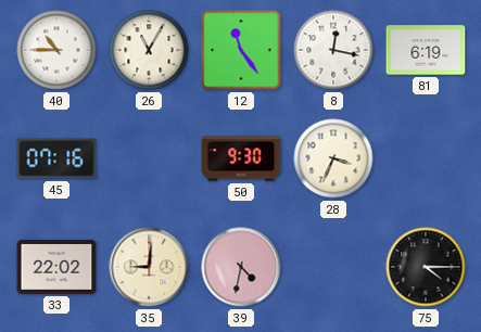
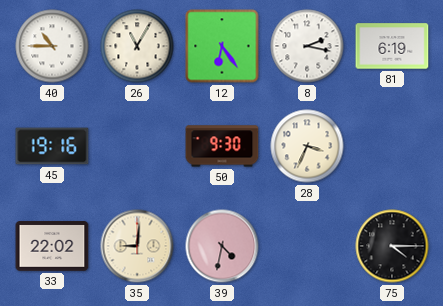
12: 11:24 -> 6:24
8: 12:17 -> 2:17
45: 07:16 -> 19:16
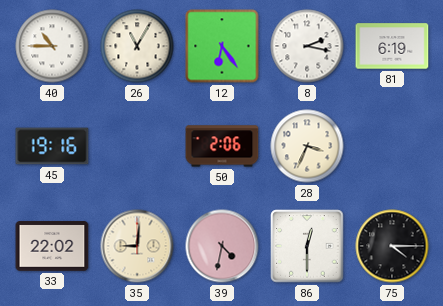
50: 9:30 -> 2:06
86: none -> 12:30
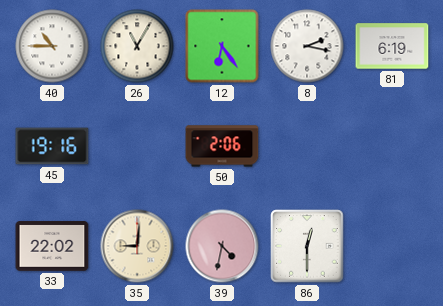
28: 3:34 -> none
75: 4:15 -> none
